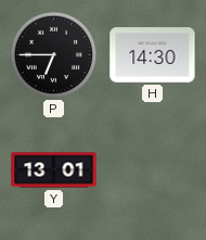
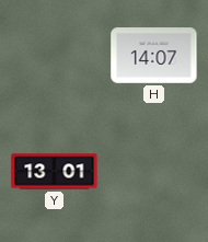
P: 6:45 -> none
H: 14:30 -> 14:07
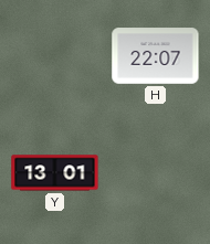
H: 14:07 -> 22:07
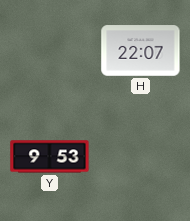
Y: 13:01 -> 9:53
